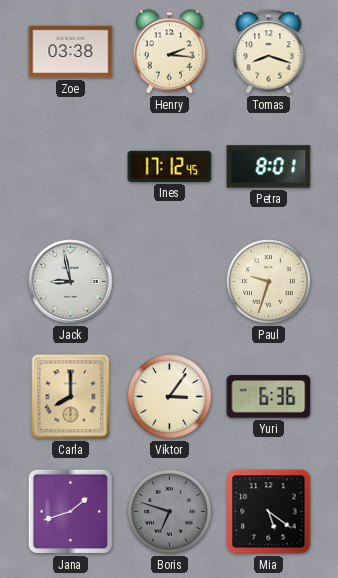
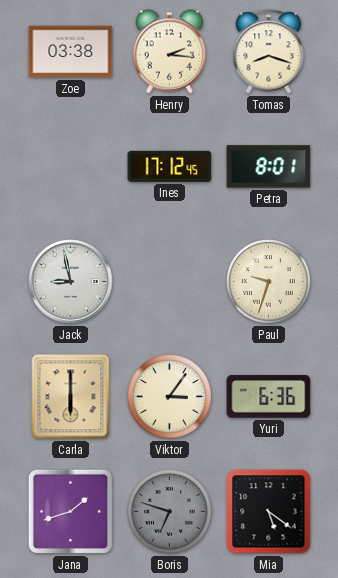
Carla: 8:00 -> 6:00
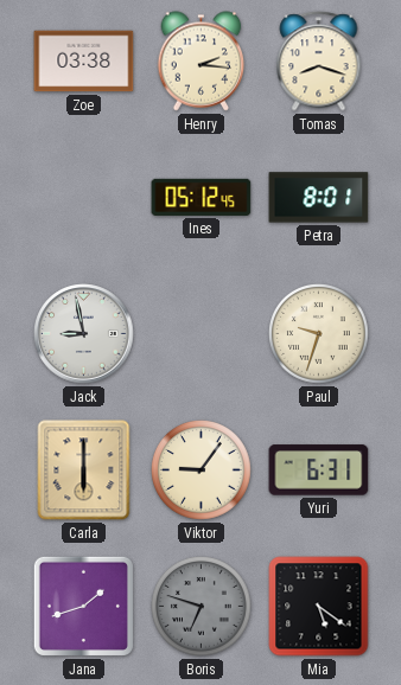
Ines: 17:12 -> 05:12
Viktor: 3:06 -> 9:06
Yuri: 6:36 -> 6:31
